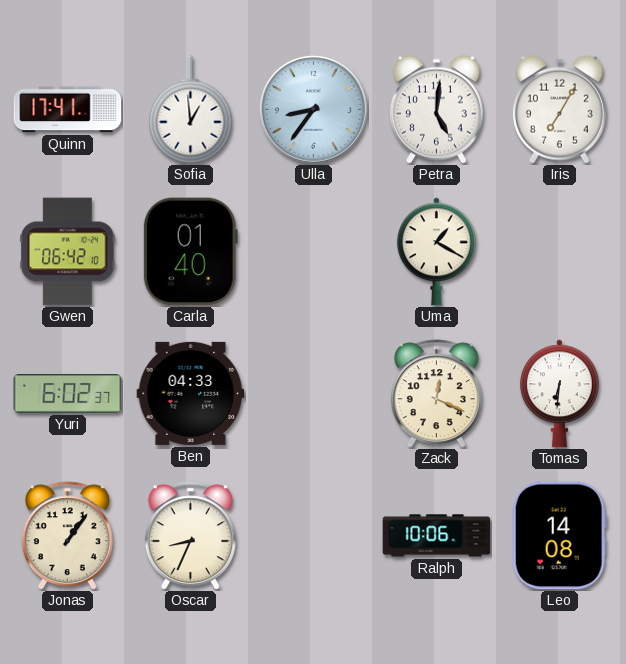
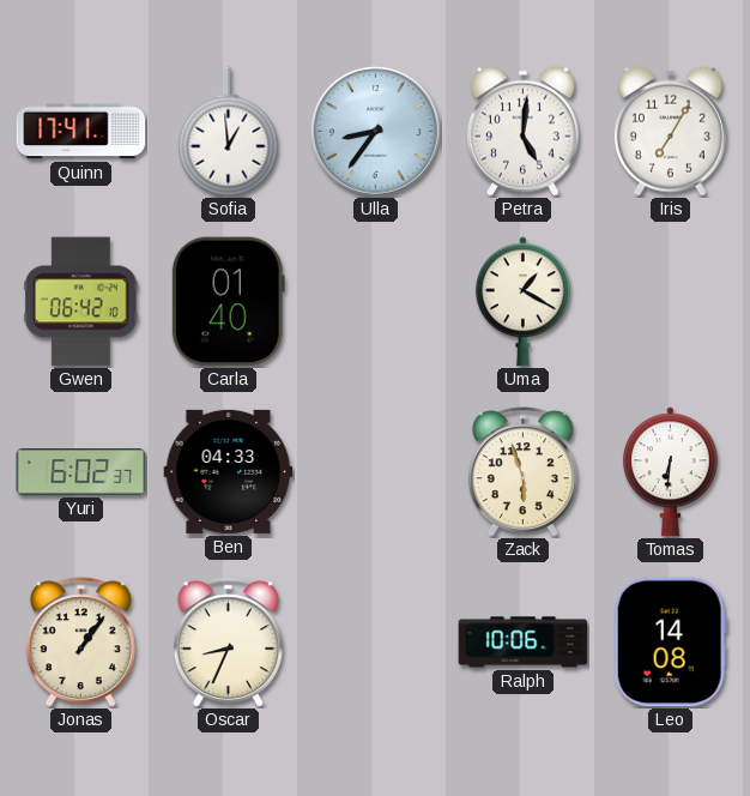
Zack: 12:19 -> 5:57
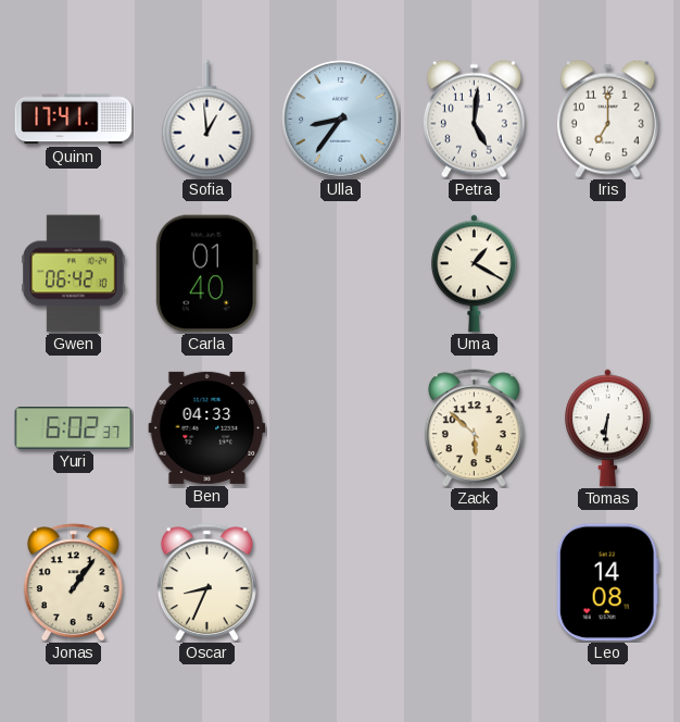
Iris: 7:05 -> 7:00
Zack: 5:57 -> 5:52
Ralph: 10:06 -> none
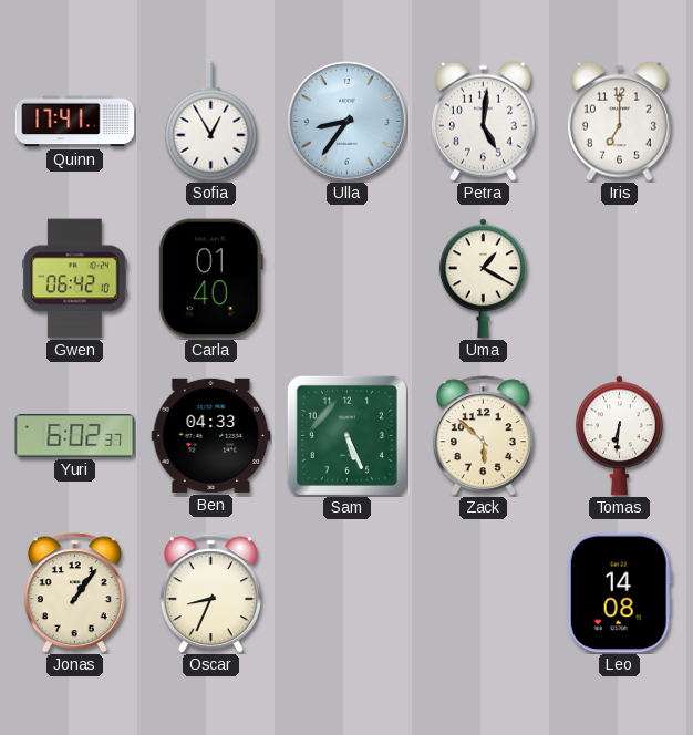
Sofia: 12:59 -> 12:55
Sam: none -> 5:26
